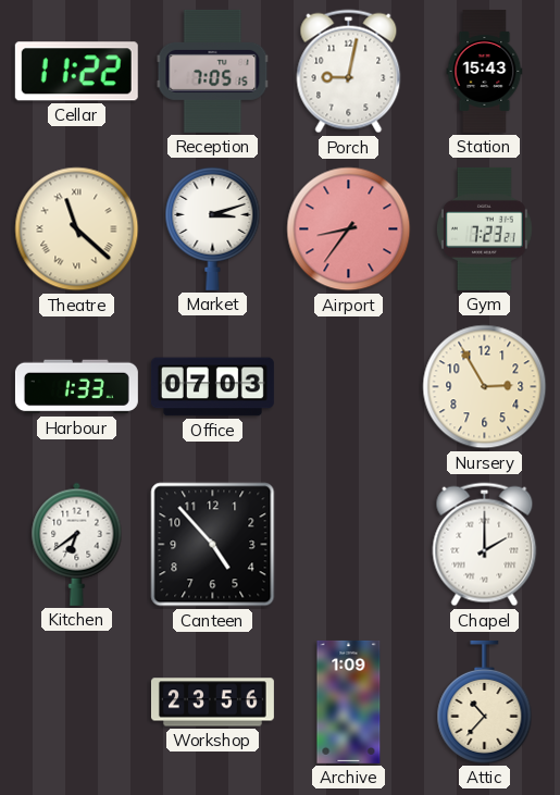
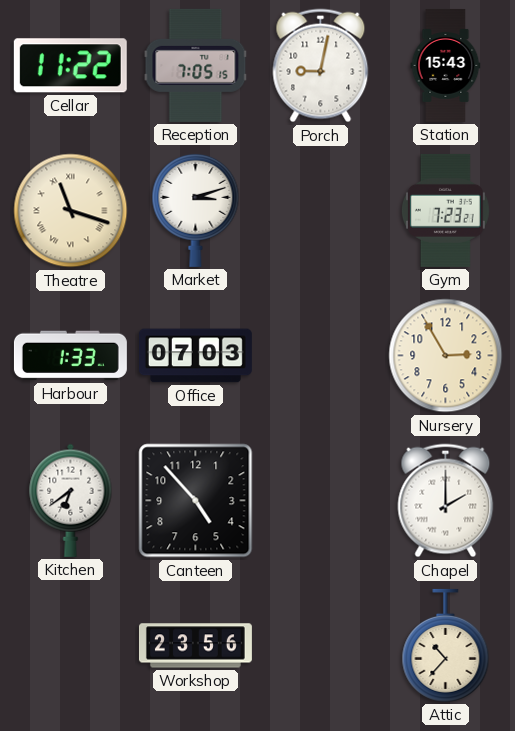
Theatre: 11:22 -> 11:18
Airport: 8:36 -> none
Archive: 1:09 -> none
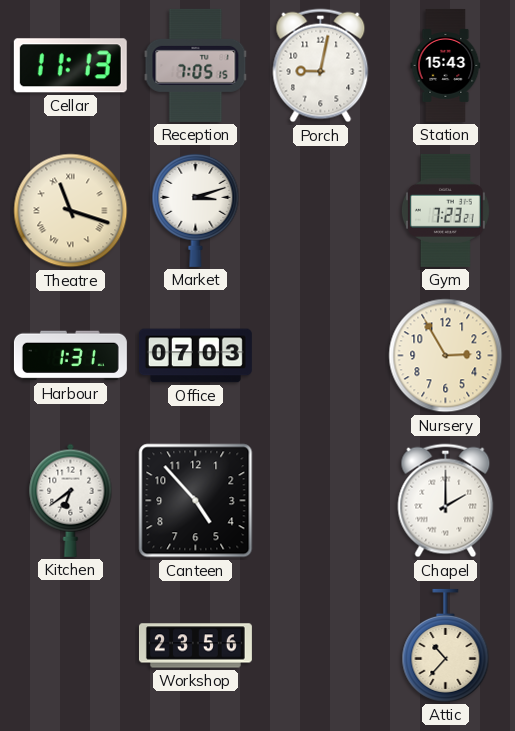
Cellar: 11:22 -> 11:13
Harbour: 1:33 -> 1:31
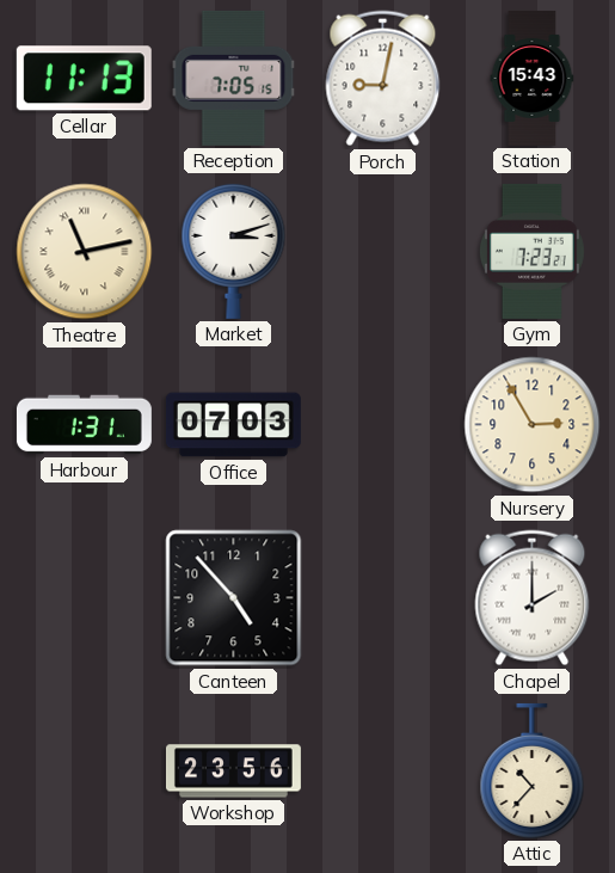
Theatre: 11:18 -> 11:13
Kitchen: 6:39 -> none
